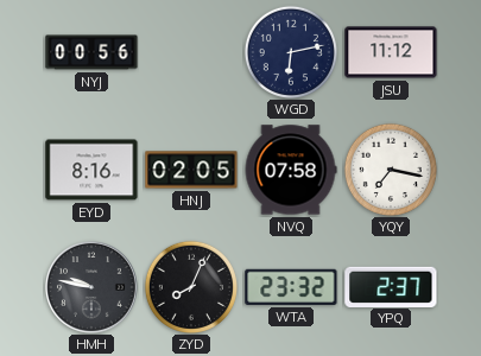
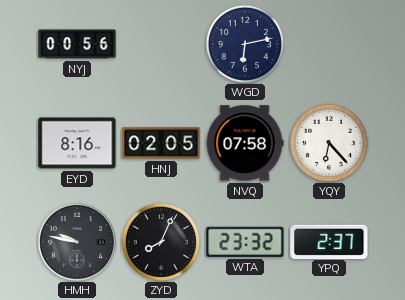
JSU: 11:12 -> none
YQY: 7:17 -> 6:23
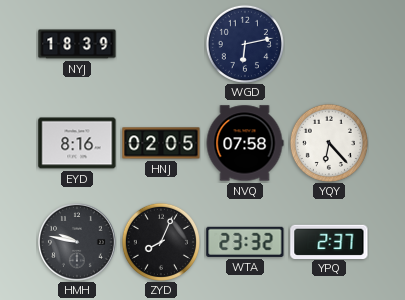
NYJ: 00:56 -> 18:39
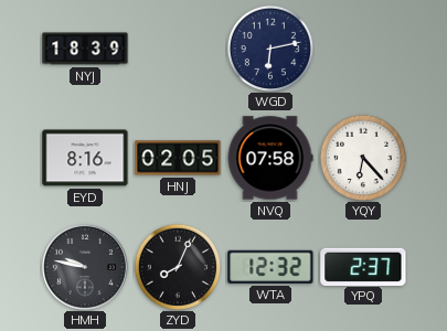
WTA: 23:32 -> 12:32
